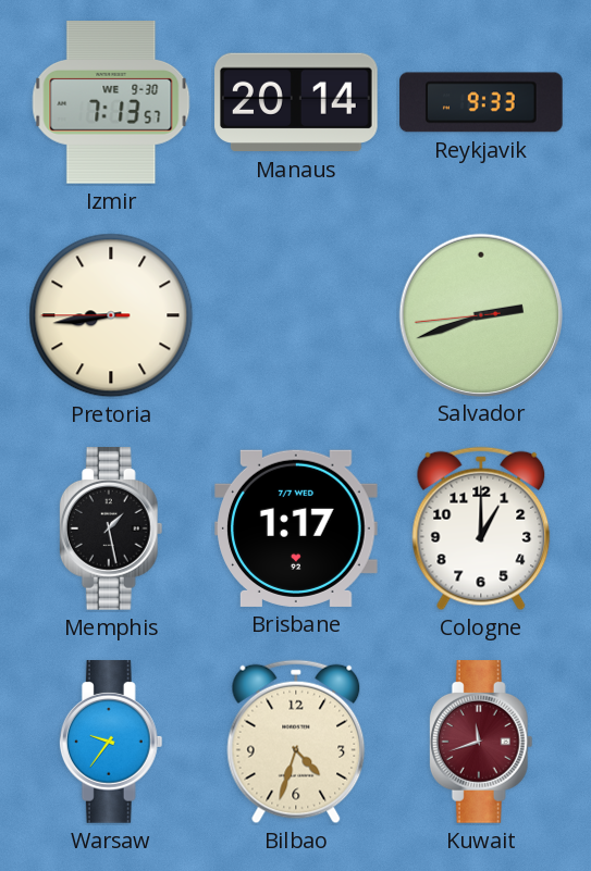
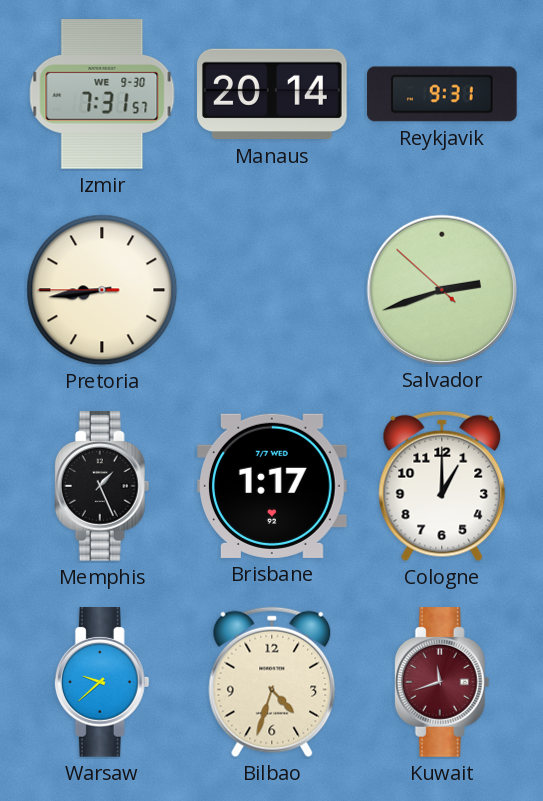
Izmir: 7:13 -> 7:31
Reykjavik: 9:33 -> 9:31
Salvador: 2:41:44 -> 2:41:52
Memphis: 1:28 -> 1:26
Warsaw: 9:36 -> 9:38
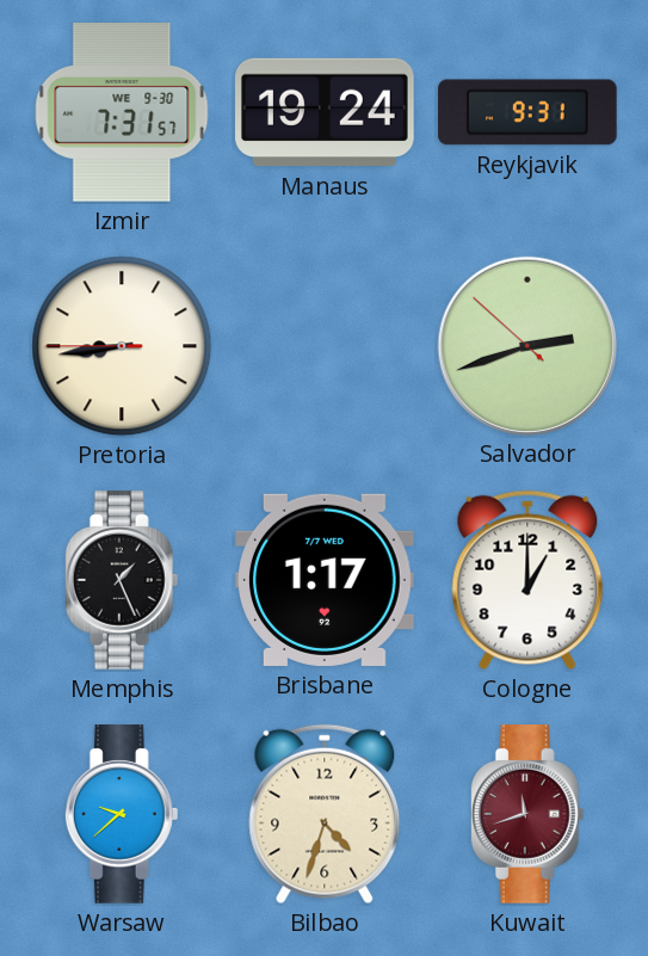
Manaus: 20:14 -> 19:24
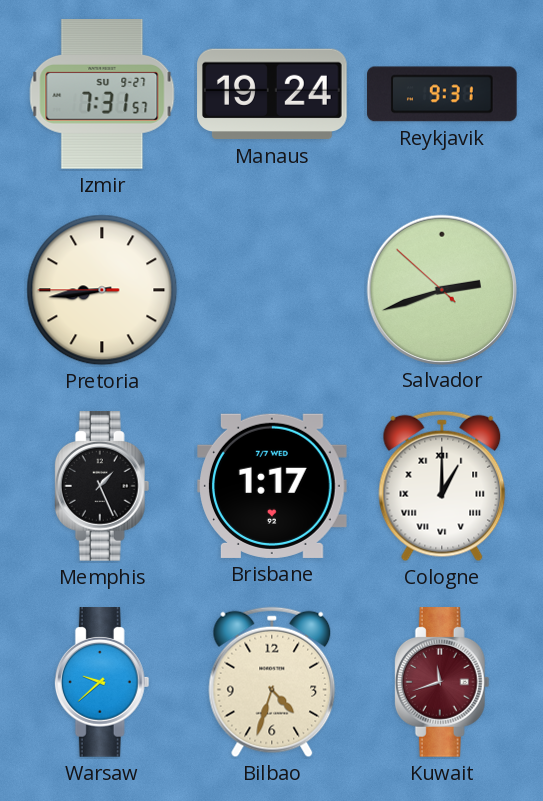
Izmir date: WE 9-30 -> SU 9-27
Cologne numerals: Arabic -> Roman
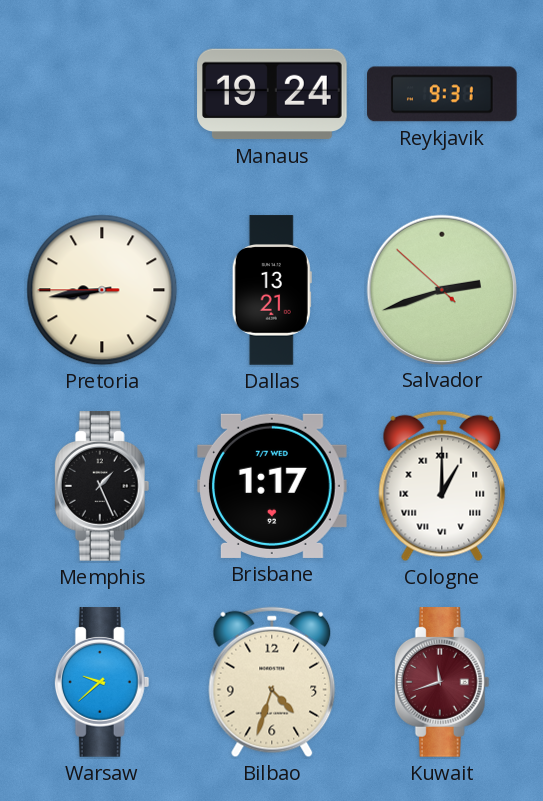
Izmir: 7:31 -> none
Dallas: none -> 13:21
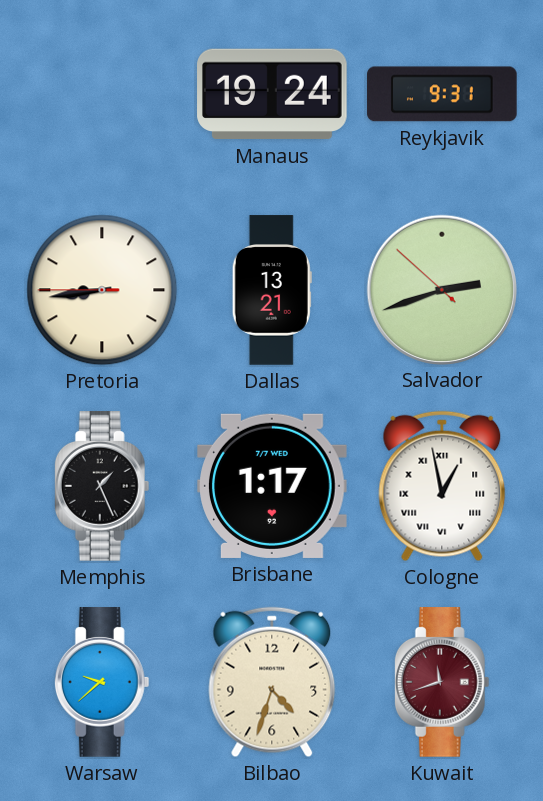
Cologne: 1:00 -> 12:58
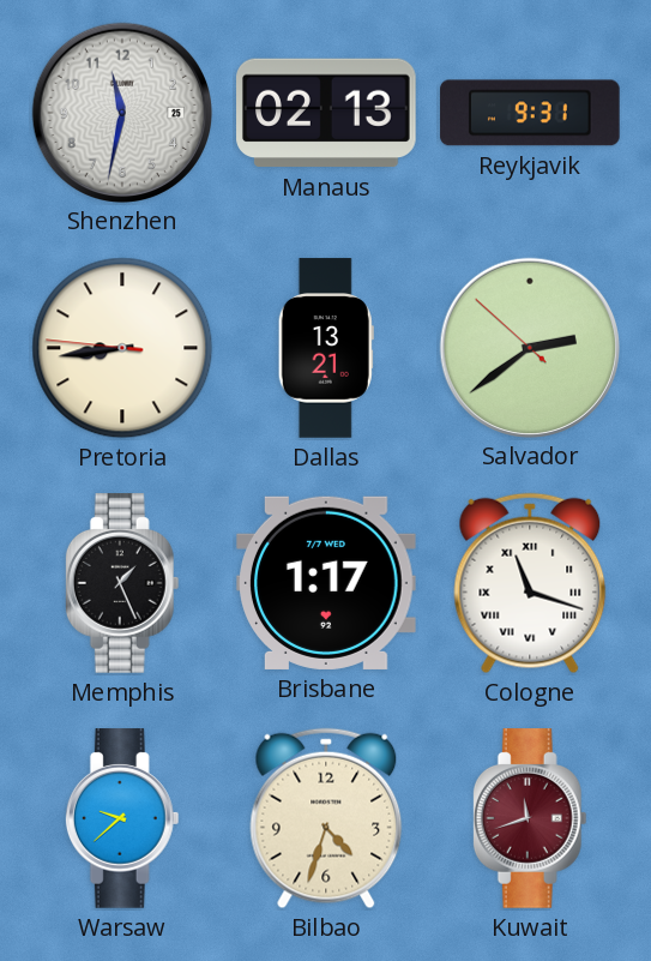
Shenzhen: none -> 11:32
Manaus: 19:24 -> 02:13
Pretoria: 8:43:45 -> 8:43:46
Salvador: 2:41 -> 2:38
Cologne: 12:58 -> 11:18
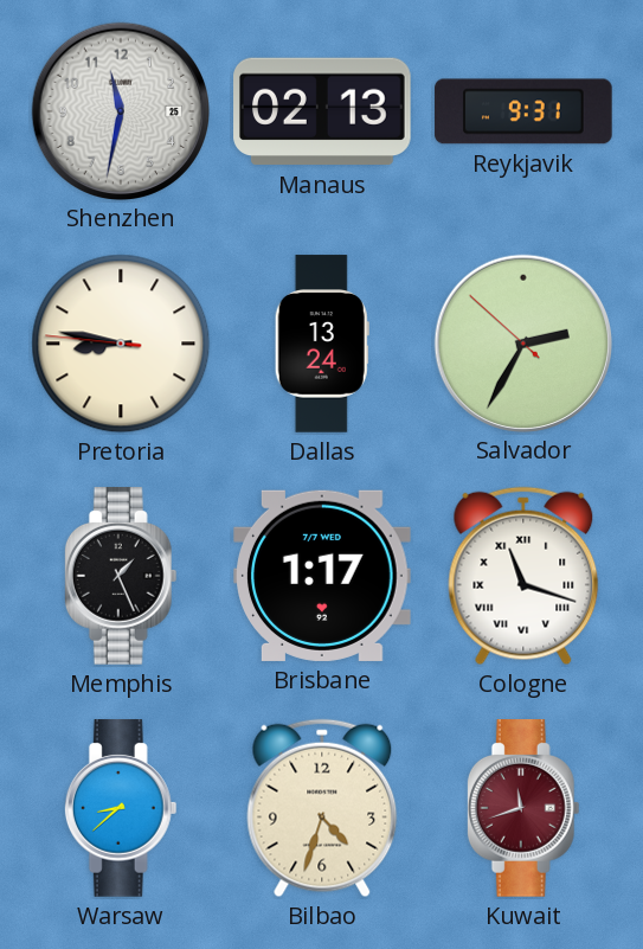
Pretoria: 8:43 -> 8:46
Dallas: 13:21 -> 13:24
Salvador: 2:38 -> 2:34
Warsaw: 9:38 -> 8:38
